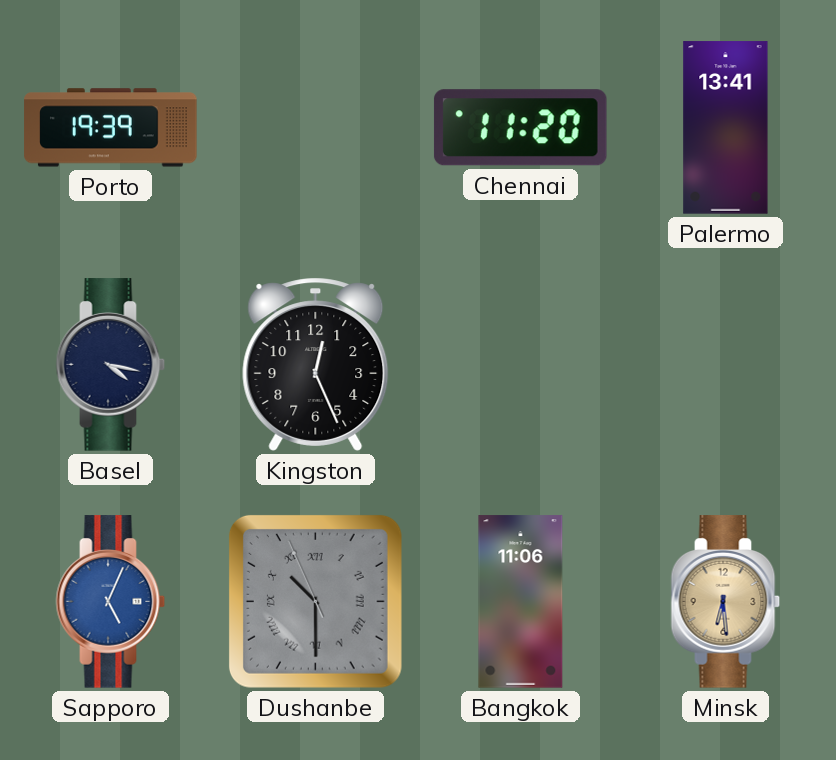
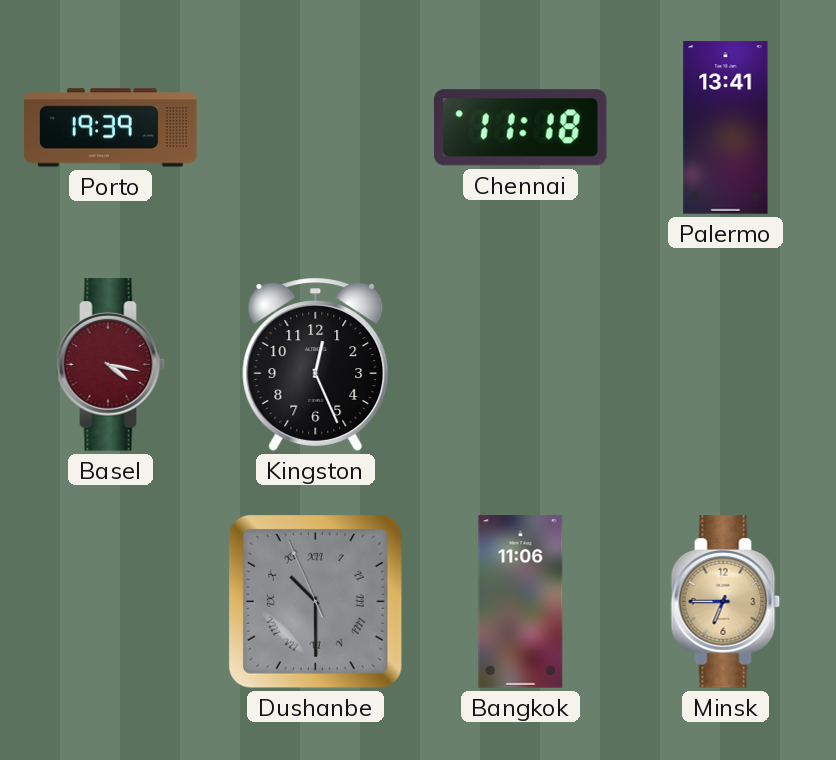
Chennai: 11:20 -> 11:18
Basel dial: navy -> burgundy
Sapporo: 5:04 -> none
Minsk: 6:29 -> 6:45
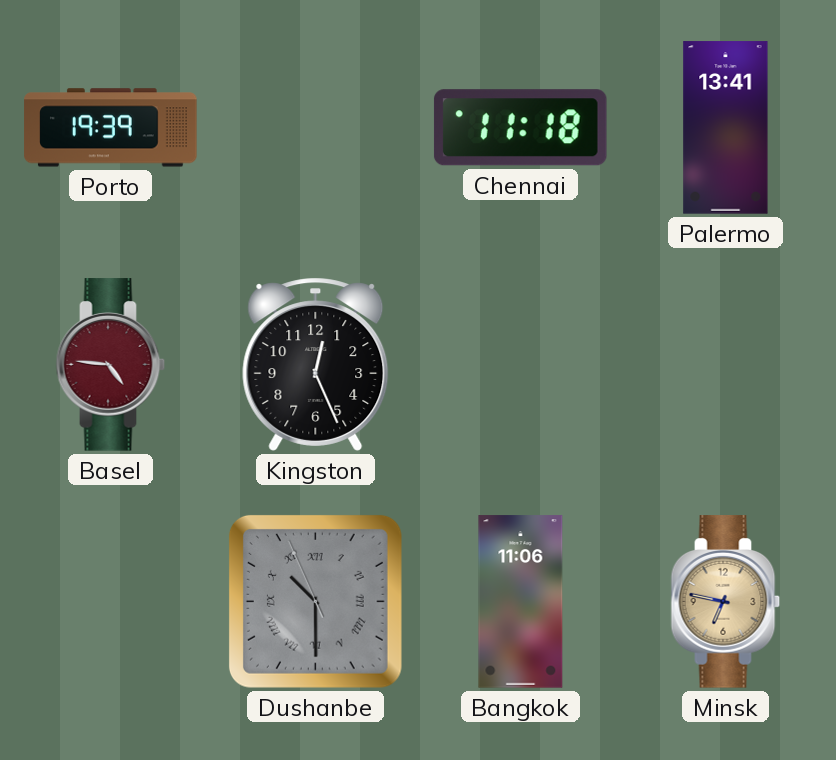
Basel: 4:17 -> 4:46
Minsk: 6:45 -> 6:47
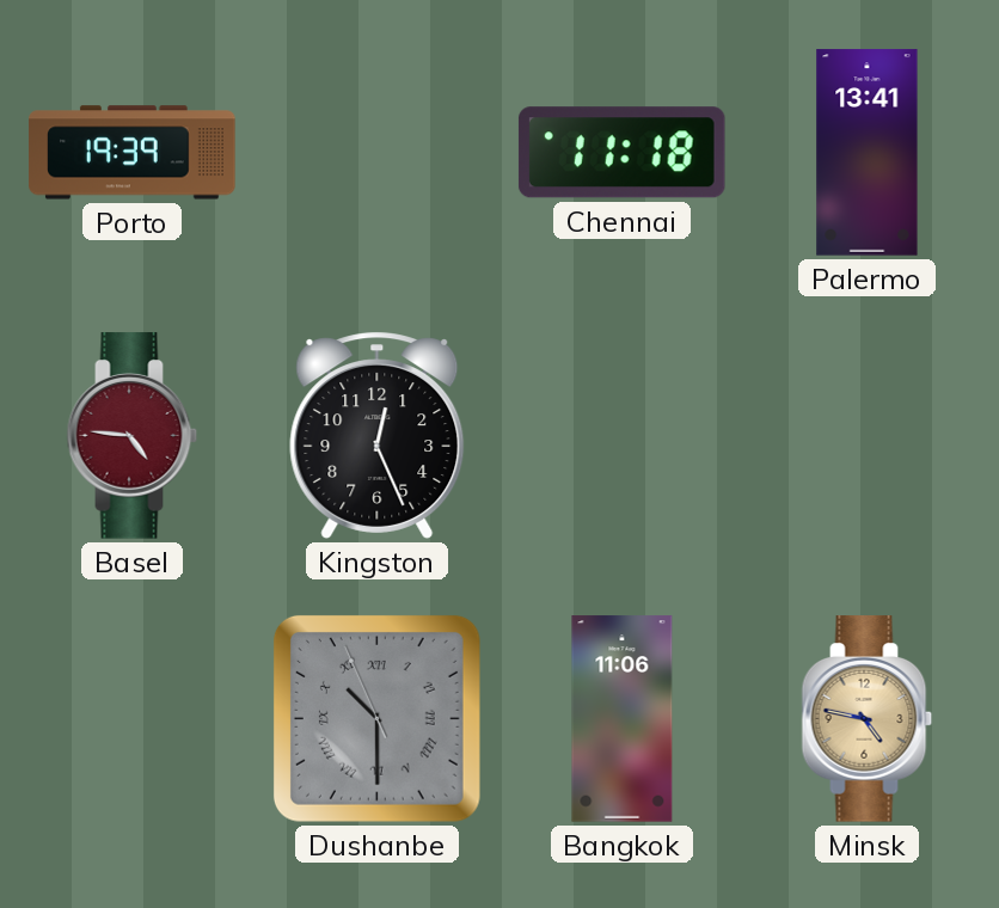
Minsk: 6:47 -> 4:47
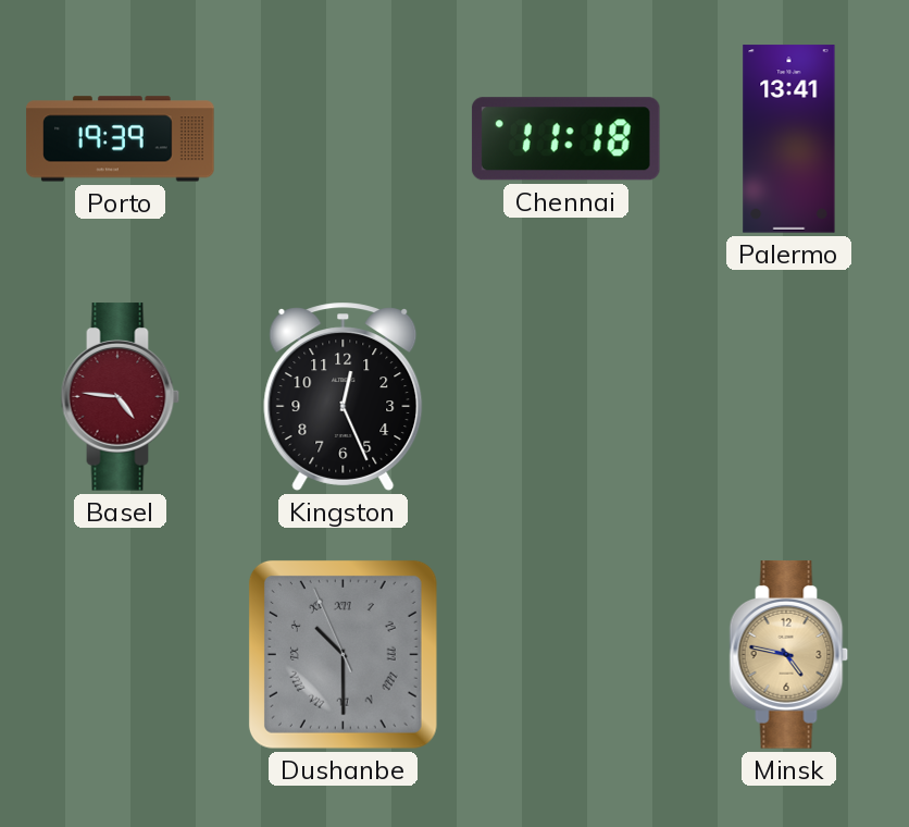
Bangkok: 11:06 -> none
